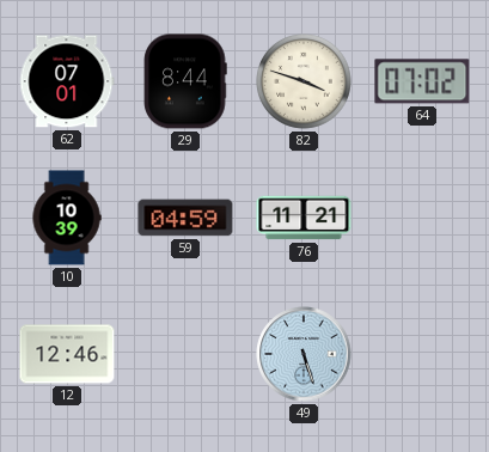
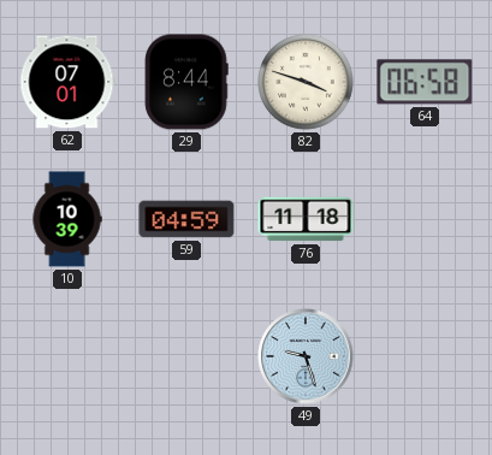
64: 07:02 -> 06:58
76: 11:21 -> 11:18
12: 12:46 -> none
49: 5:27 -> 9:27
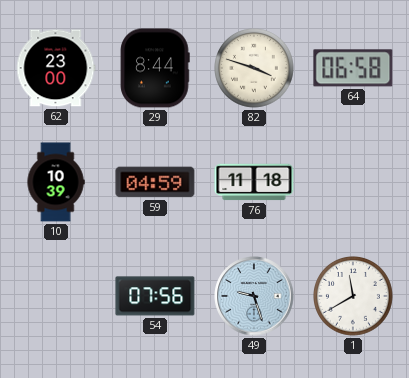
62: 07:01 -> 23:00
54: none -> 07:56
1: none -> 11:40
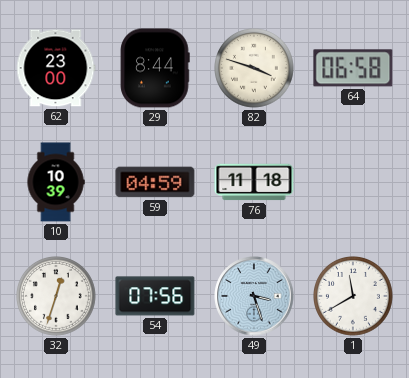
32: none -> 12:33
49: 9:27 -> 3:27
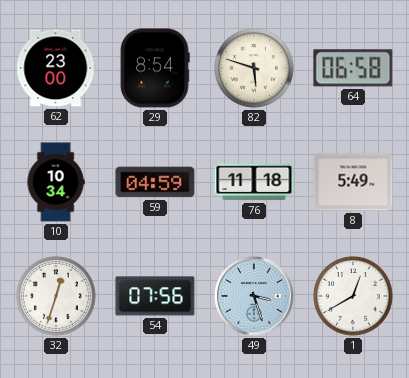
29: 8:44 -> 8:54
82: 3:48 -> 5:48
10: 10:39 -> 10:34
8: none -> 5:49
1: 11:40 -> 12:40
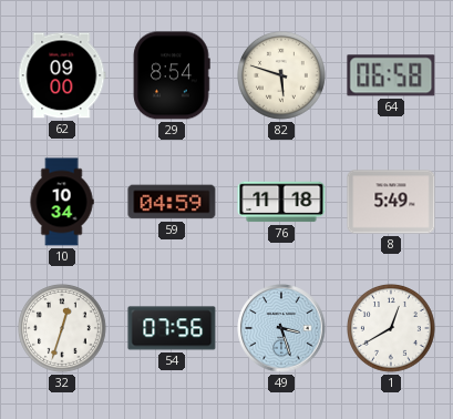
62: 23:00 -> 09:00
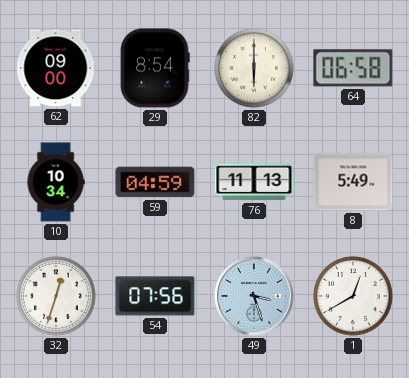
82: 5:48 -> 6:00
76: 11:18 -> 11:13
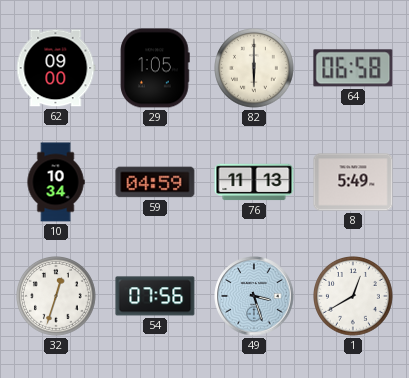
29: 8:54 -> 1:05
